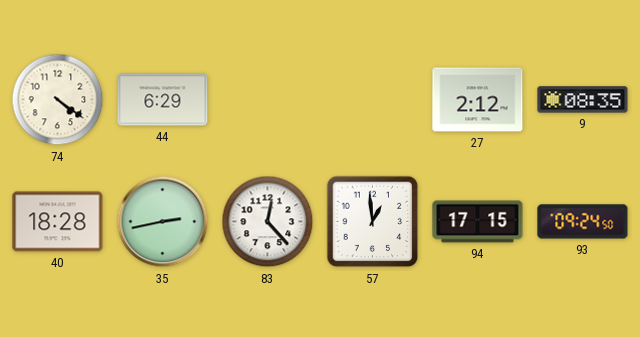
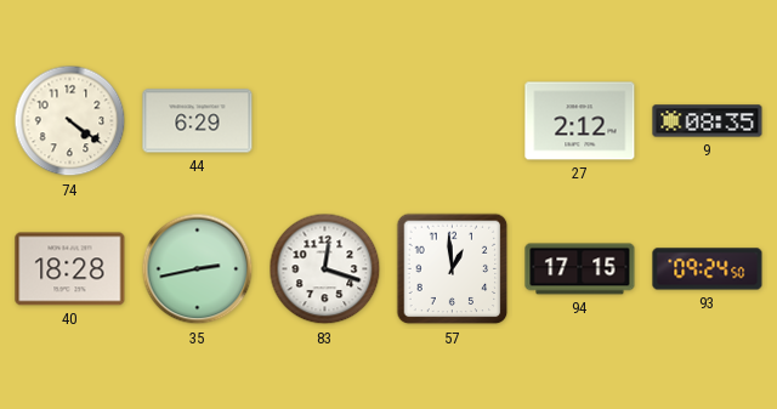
83: 12:23 -> 12:18
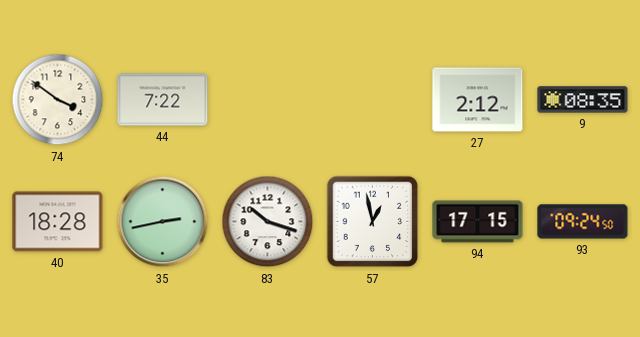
74: 4:21 -> 3:51
44: 6:29 -> 7:22
83: 12:18 -> 10:18
57: 12:59 -> 12:58
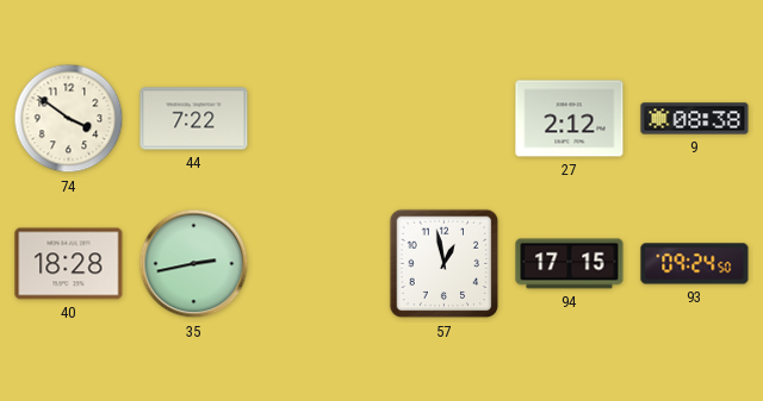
9: 08:35 -> 08:38
83: 10:18 -> none
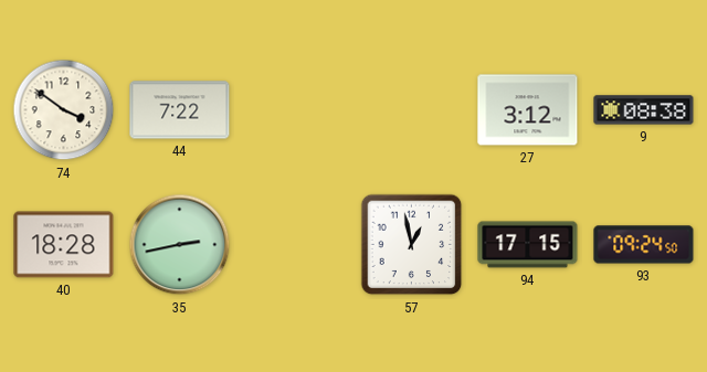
27: 2:12 -> 3:12
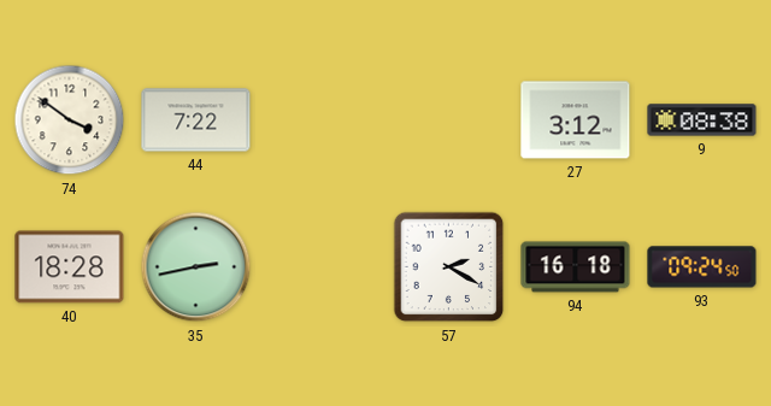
57: 12:58 -> 2:20
94: 17:15 -> 16:18
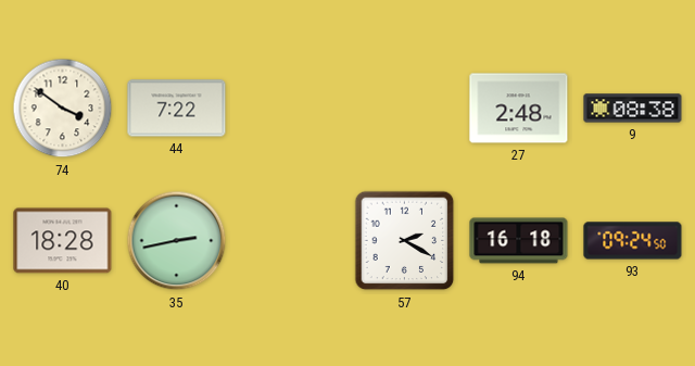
27: 3:12 -> 2:48
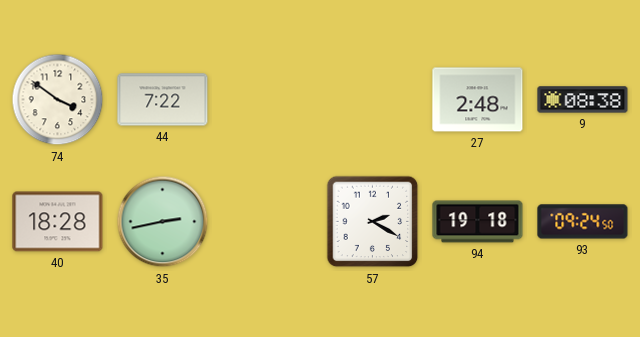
94: 16:18 -> 19:18
